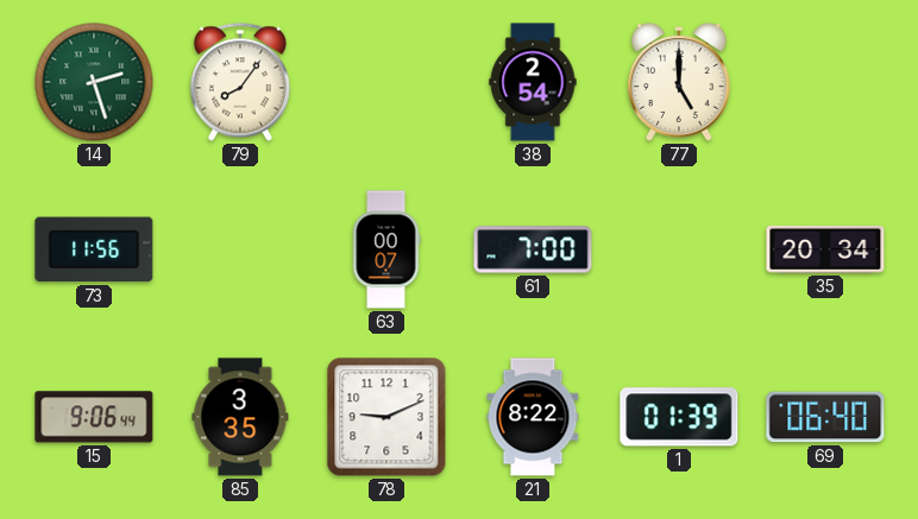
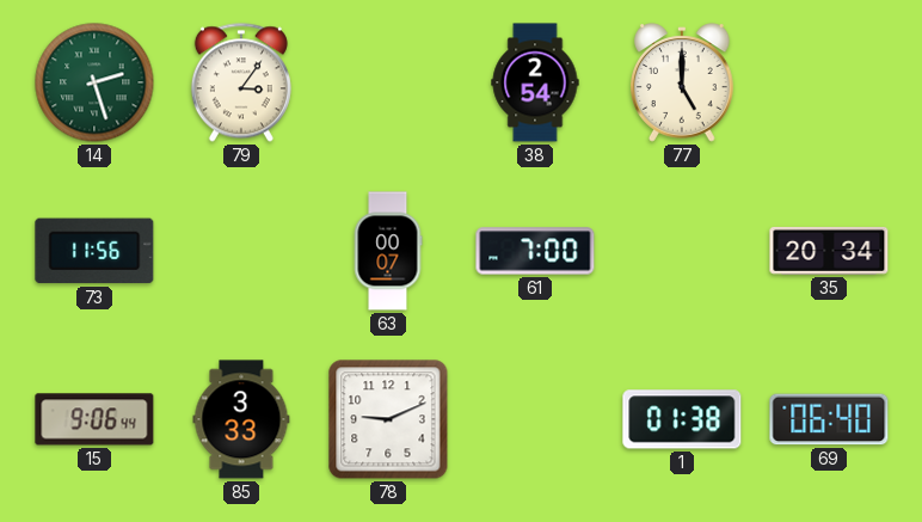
79: 8:06 -> 3:06
85: 3:35 -> 3:33
21: 8:22 -> none
1: 01:39 -> 01:38
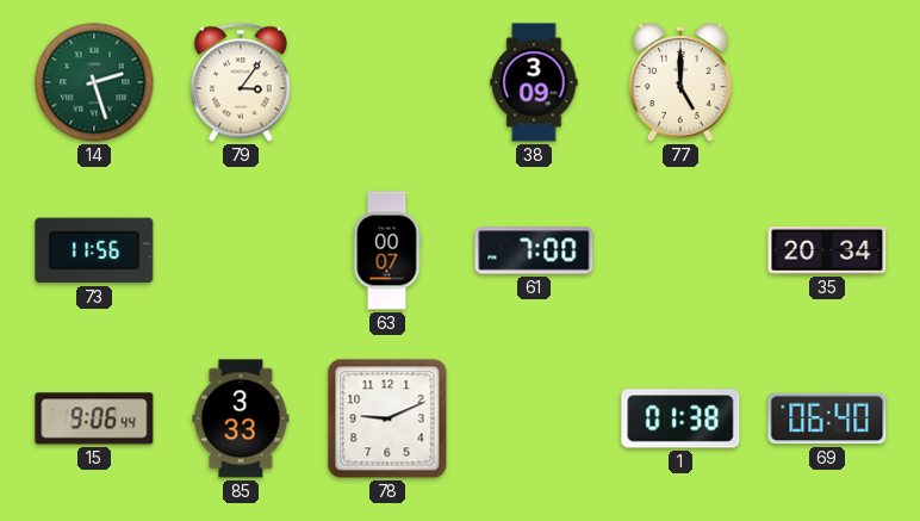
38: 2:54 -> 3:09
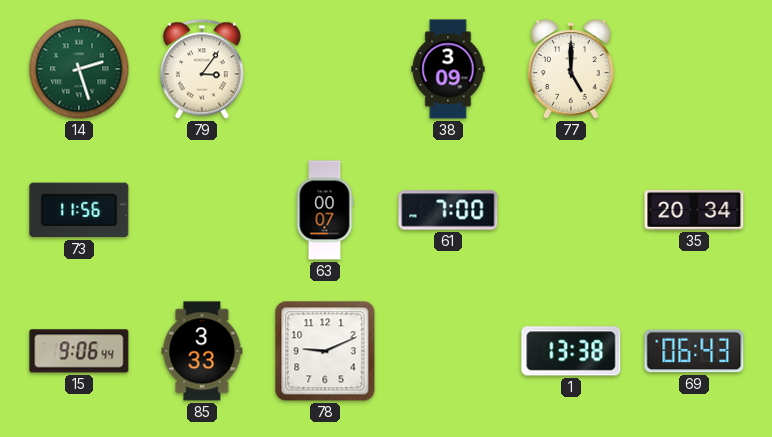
1: 01:38 -> 13:38
69: 06:40 -> 06:43
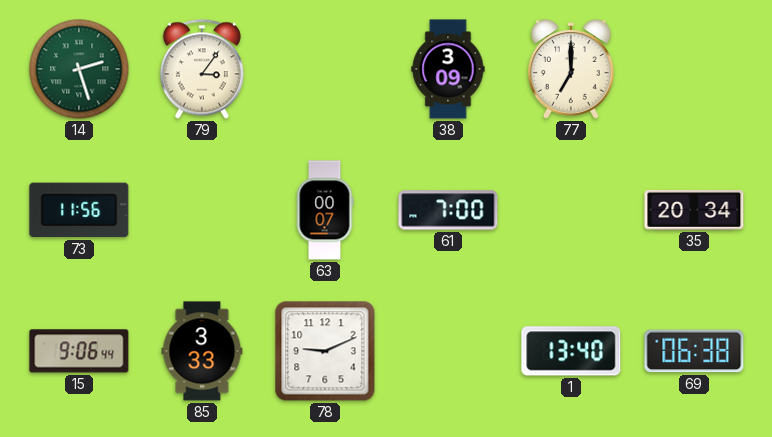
77: 5:00 -> 7:00
1: 13:38 -> 13:40
69: 06:43 -> 06:38
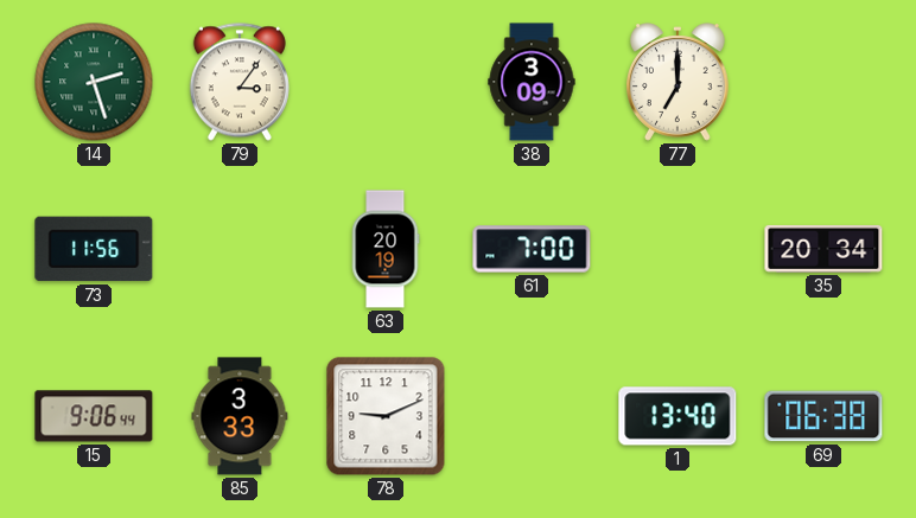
63: 00:07 -> 20:19
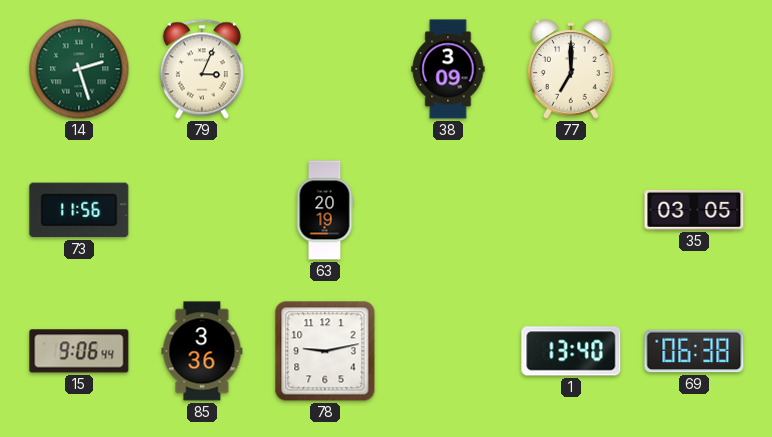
79: 3:06 -> 3:04
61: 7:00 -> none
35: 20:34 -> 03:05
85: 3:33 -> 3:36
78: 9:11 -> 9:13
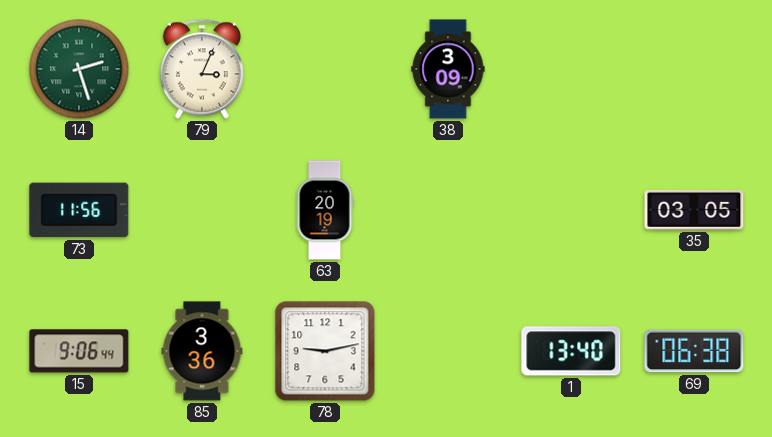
77: 7:00 -> none
